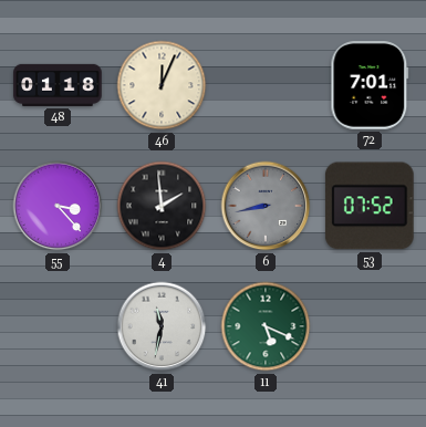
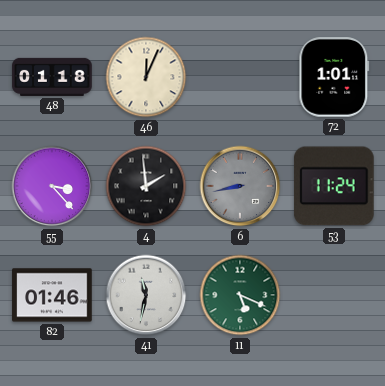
72: 7:01 -> 1:01
53: 07:52 -> 11:24
82: none -> 01:46
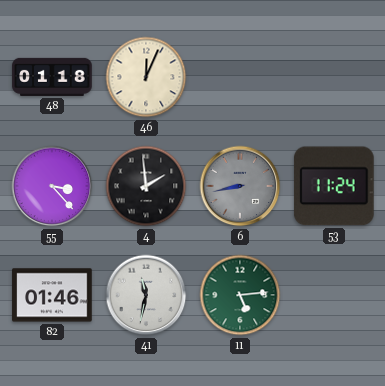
72: 1:01 -> none
11: 5:19 -> 5:14
